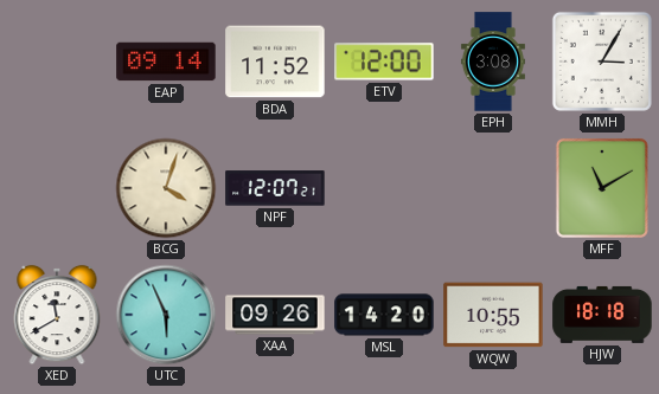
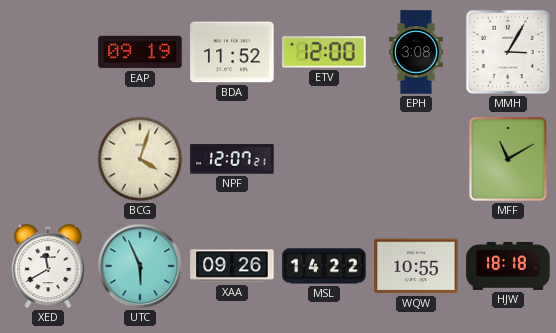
EAP: 09:14 -> 09:19
MSL: 14:20 -> 14:22
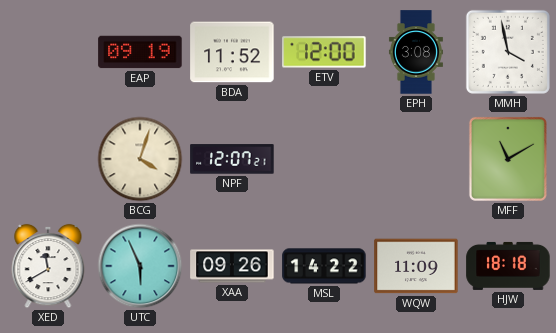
MMH: 3:05 -> 3:58
WQW: 10:55 -> 11:09
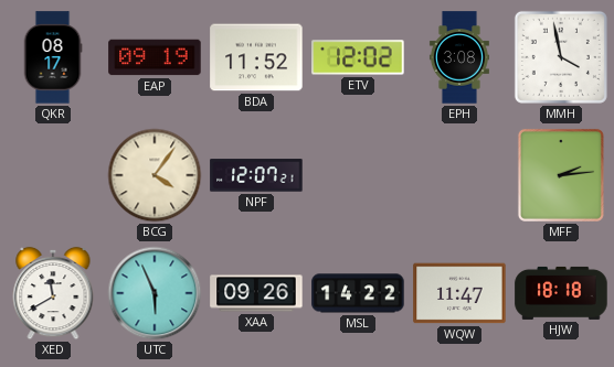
QKR: none -> 08:17
ETV: 12:00 -> 12:02
BCG: 4:03 -> 4:06
MFF: 11:10 -> 2:14
WQW: 11:09 -> 11:47
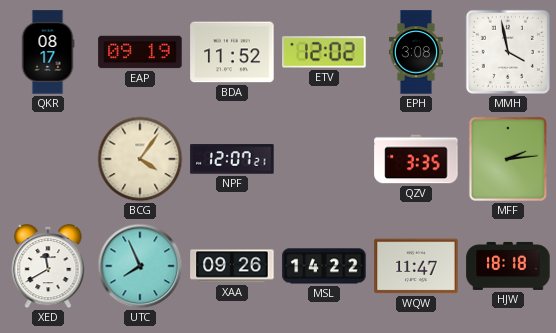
QZV: none -> 3:35
UTC: 5:56 -> 7:56
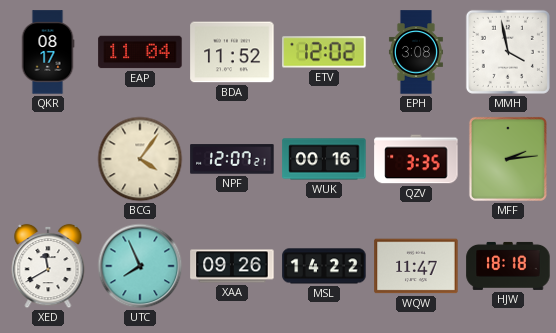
EAP: 09:19 -> 11:04
WUK: none -> 00:16
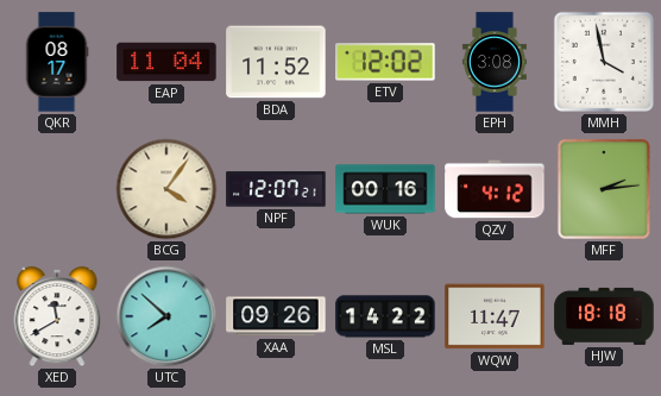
QZV: 3:35 -> 4:12
UTC: 7:56 -> 7:52
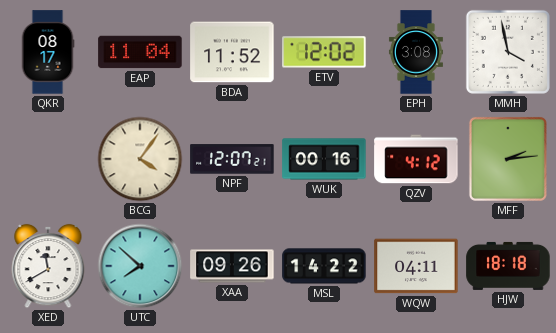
WQW: 11:47 -> 04:11
